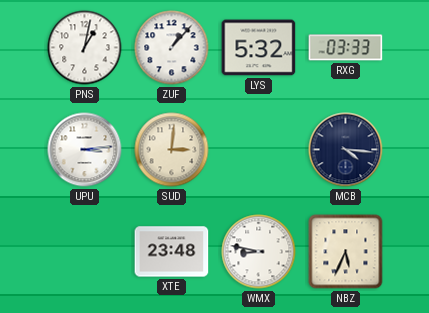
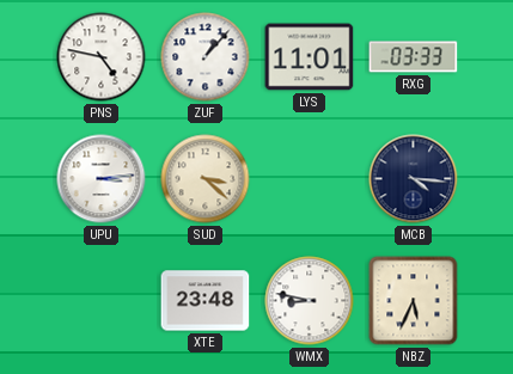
PNS: 1:02 -> 4:47
LYS: 5:32 -> 11:01
SUD: 3:01 -> 3:22
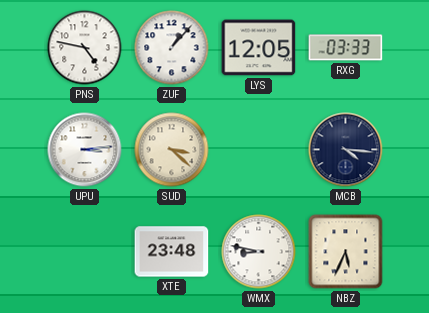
LYS: 11:01 -> 12:05
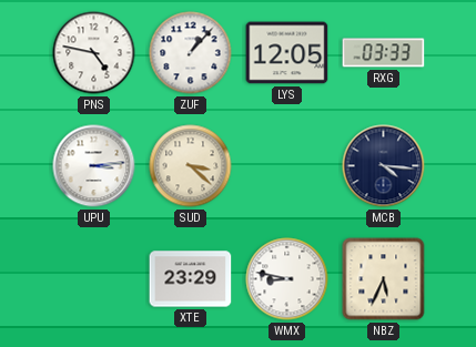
XTE: 23:48 -> 23:29
